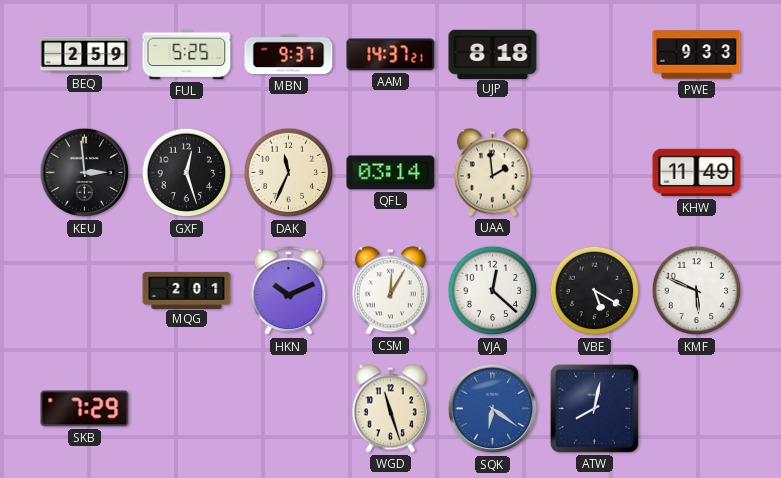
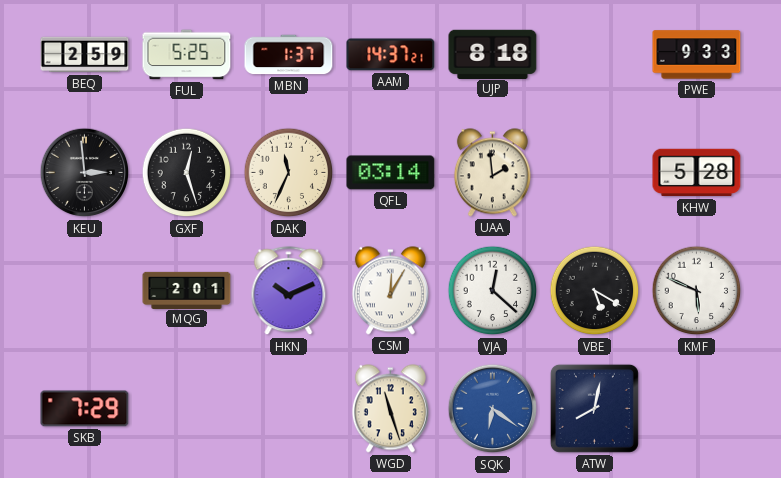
MBN: 9:37 -> 1:37
KHW: 11:49 -> 5:28
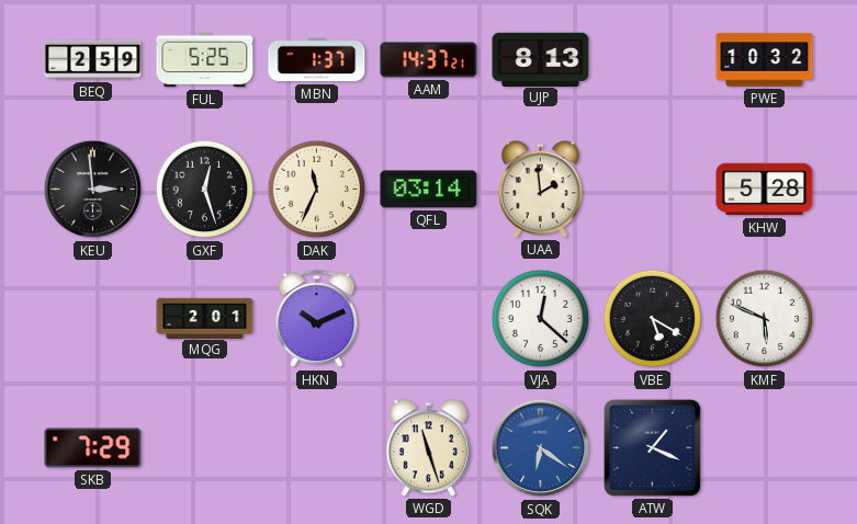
UJP: 8:18 -> 8:13
PWE: 9:33 -> 10:32
CSM: 12:05 -> none
ATW: 8:02 -> 1:19
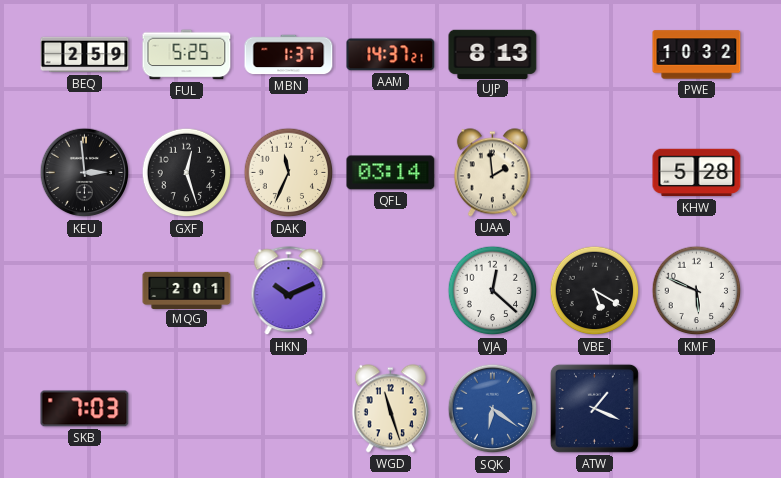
SKB: 7:29 -> 7:03
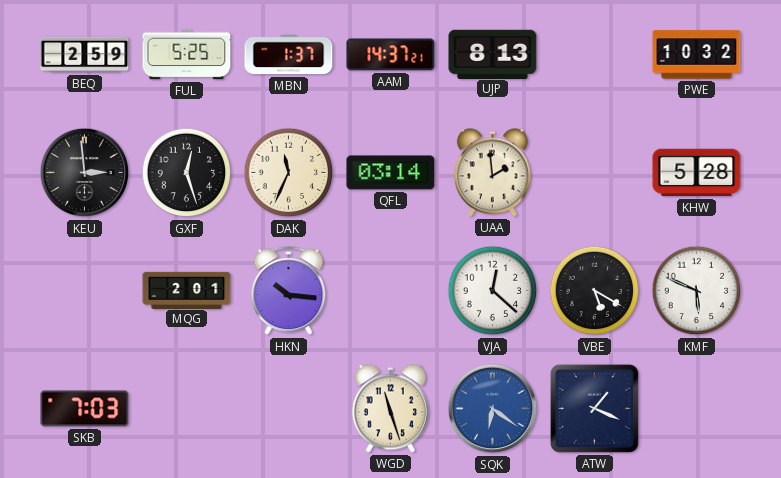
HKN: 10:11 -> 10:16
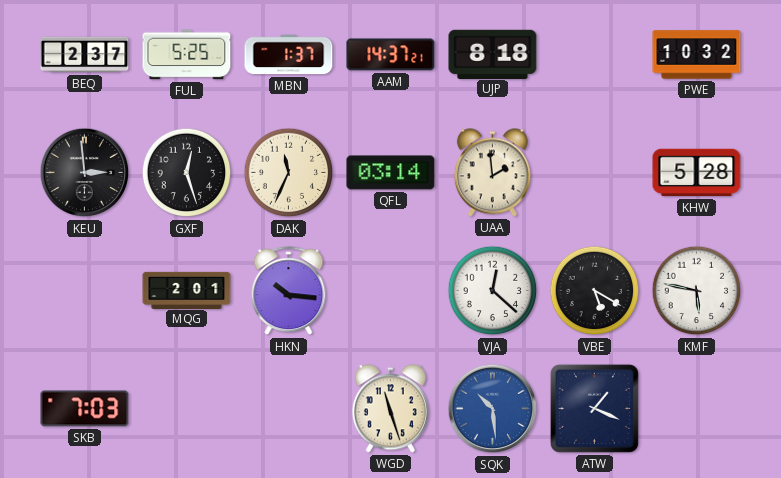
BEQ: 2:59 -> 2:37
UJP: 8:13 -> 8:18
KMF: 5:49 -> 5:47
SQK: 6:21 -> 10:29
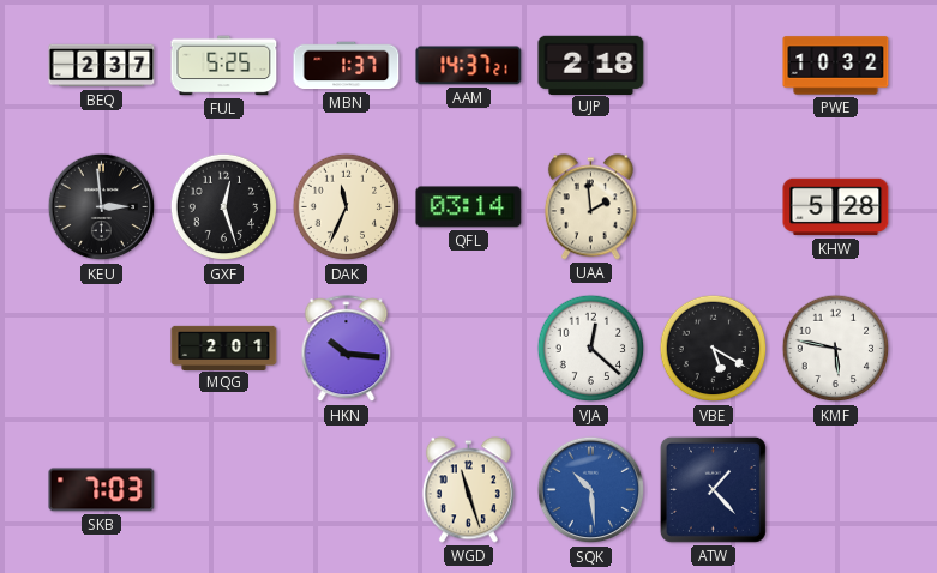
UJP: 8:18 -> 2:18
ATW: 1:19 -> 1:23
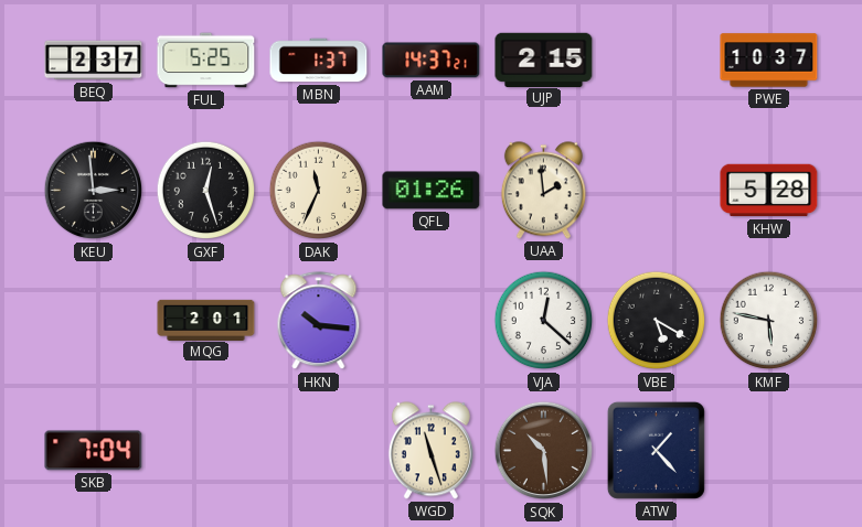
UJP: 2:18 -> 2:15
PWE: 10:32 -> 10:37
QFL: 03:14 -> 01:26
SKB: 7:03 -> 7:04
SQK dial: blue -> brown
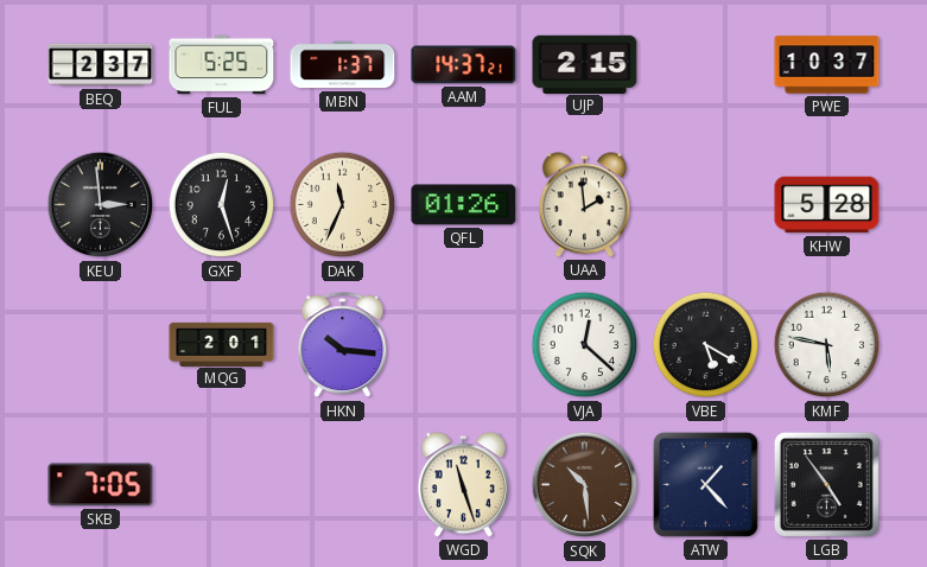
SKB: 7:04 -> 7:05
LGB: none -> 4:54
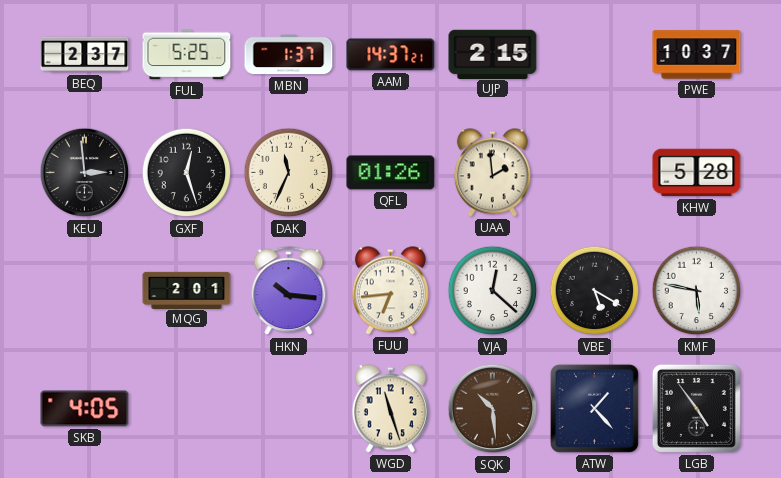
FUU: none -> 6:44
SKB: 7:05 -> 4:05
